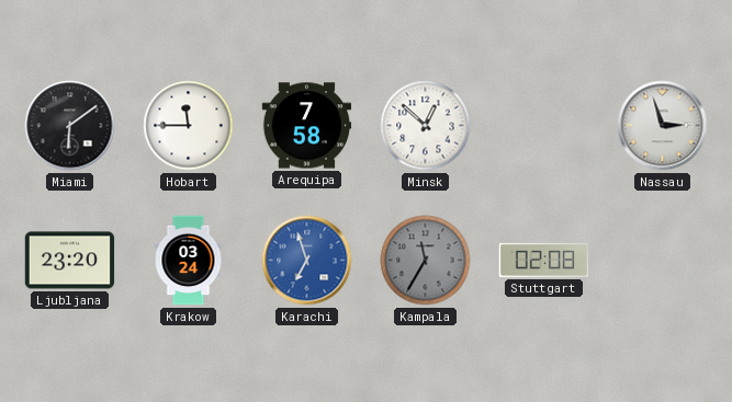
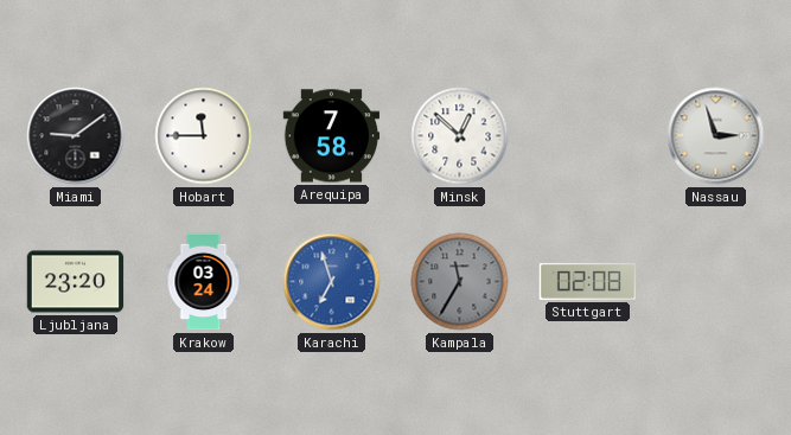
Miami: 6:09 -> 9:09
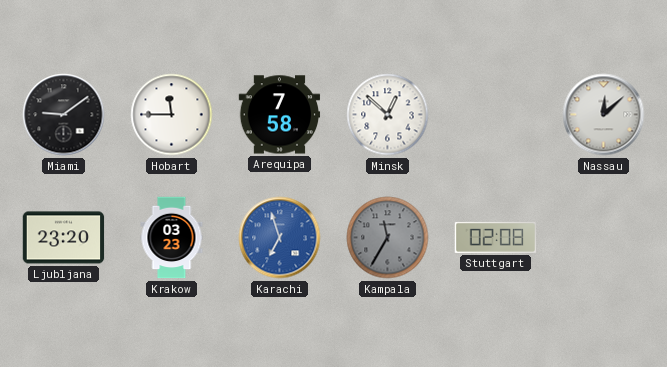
Nassau: 2:57 -> 12:08
Krakow: 03:24 -> 03:23
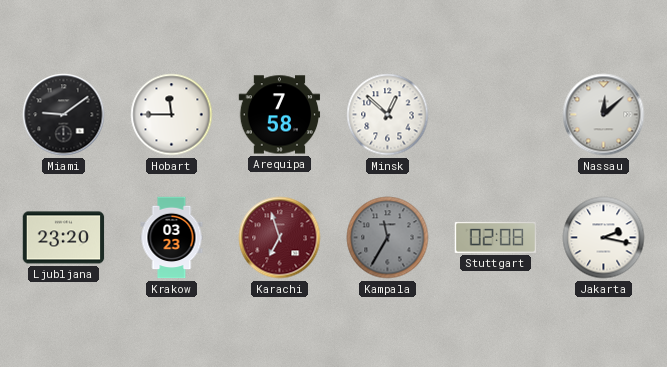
Karachi dial: blue -> burgundy
Jakarta: none -> 2:17
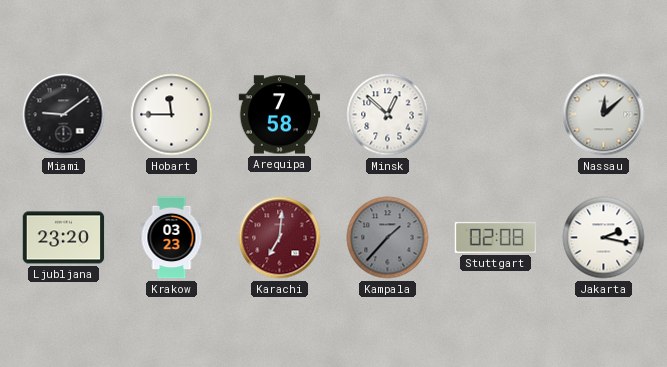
Karachi: 6:57 -> 7:01
Kampala: 11:35 -> 1:37
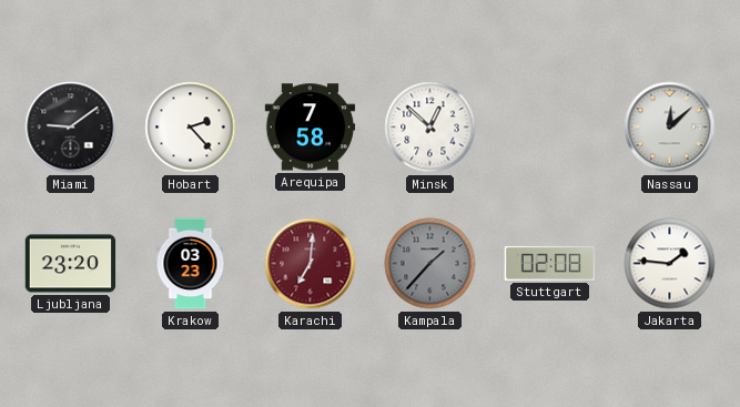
Hobart: 11:45 -> 2:23
Jakarta: 2:17 -> 1:46
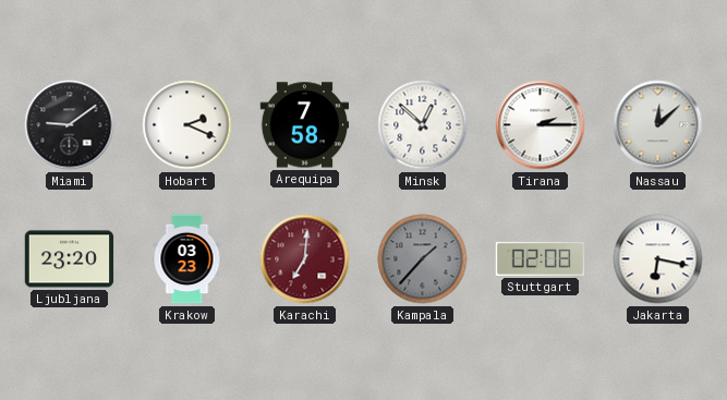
Hobart: 2:23 -> 2:19
Tirana: none -> 2:15
Jakarta: 1:46 -> 6:17
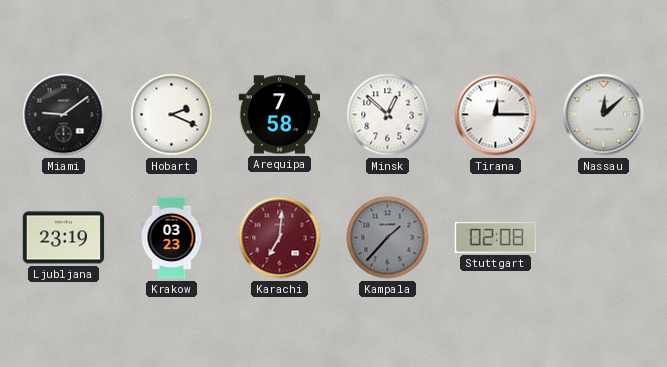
Tirana: 2:15 -> 12:15
Ljubljana: 23:20 -> 23:19
Jakarta: 6:17 -> none
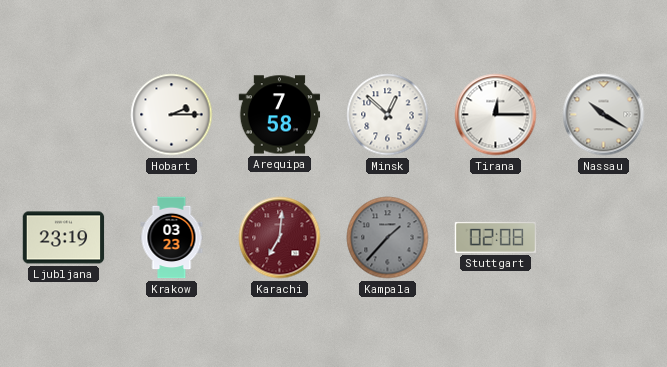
Miami: 9:09 -> none
Hobart: 2:19 -> 2:15
Nassau: 12:08 -> 10:20
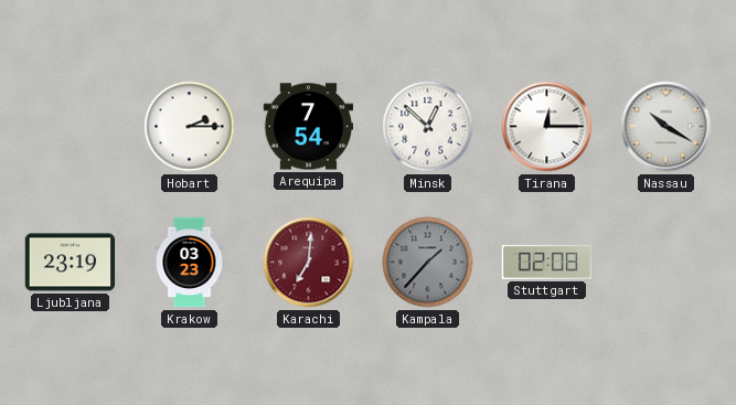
Arequipa: 7:58 -> 7:54
